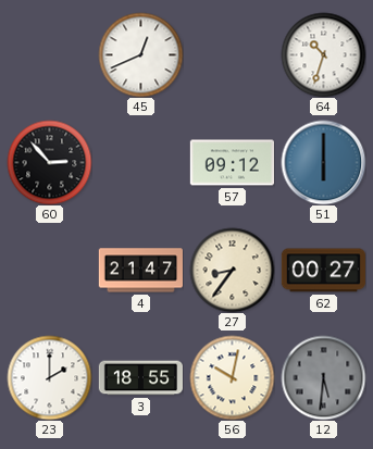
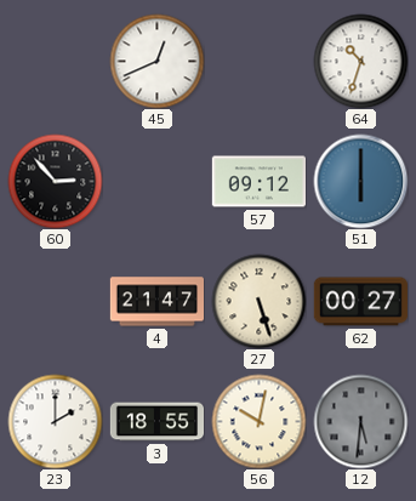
27: 8:36 -> 5:27
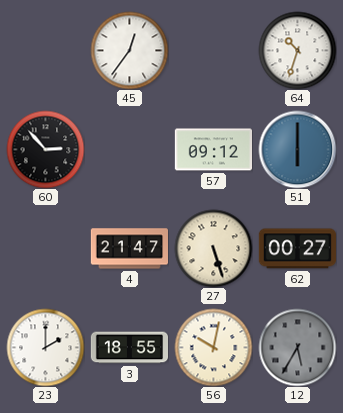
45: 12:41 -> 12:36
12: 5:31 -> 5:35
